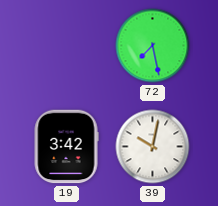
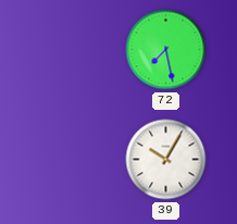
19: 3:42 -> none
39: 10:02 -> 10:05
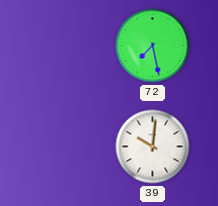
39: 10:05 -> 10:01
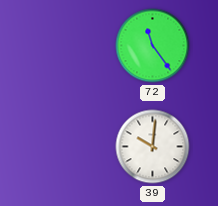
72: 7:28 -> 11:24
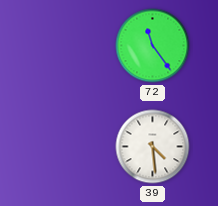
39: 10:01 -> 4:29
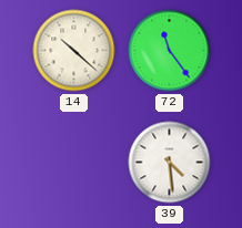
14: none -> 10:22
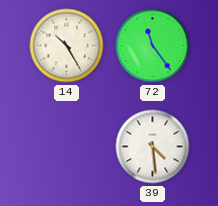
14: 10:22 -> 10:25
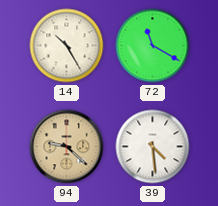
72: 11:24 -> 11:20
94: none -> 9:22
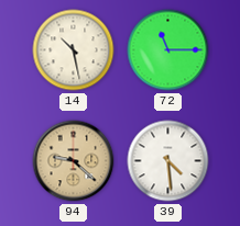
14: 10:25 -> 10:28
72: 11:20 -> 11:15
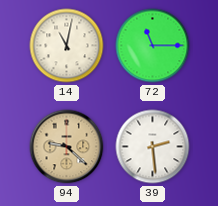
14: 10:28 -> 11:02
39: 4:29 -> 2:29
